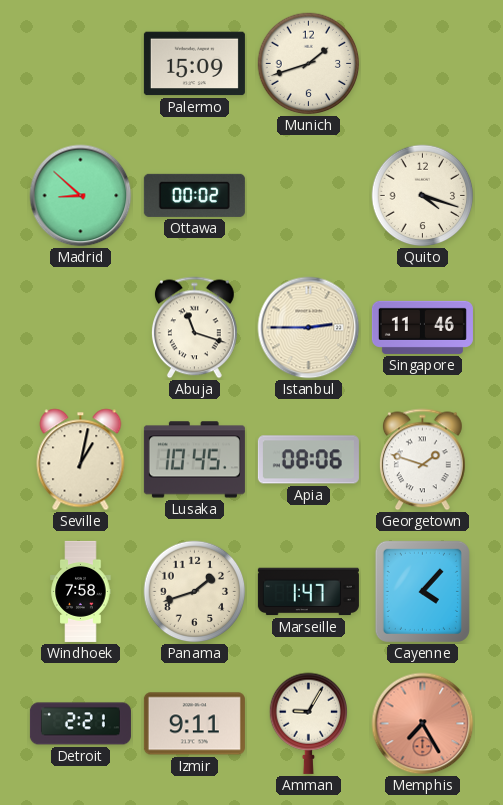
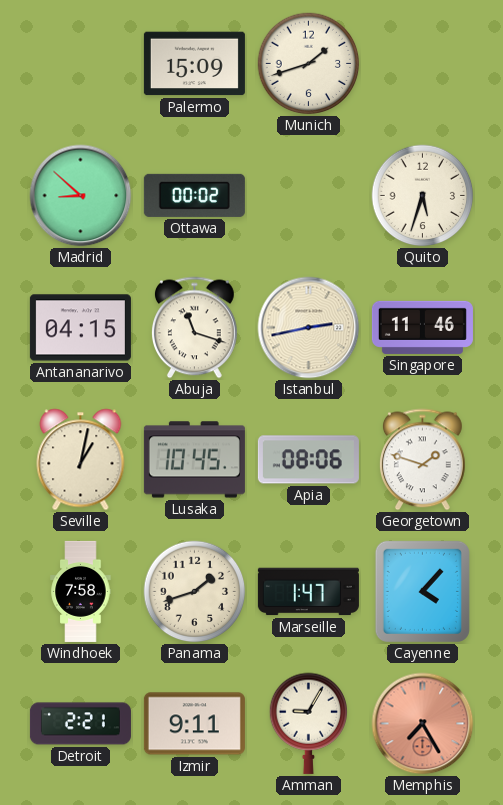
Quito: 4:18 -> 5:33
Antananarivo: none -> 04:15
Istanbul: 2:45 -> 2:43
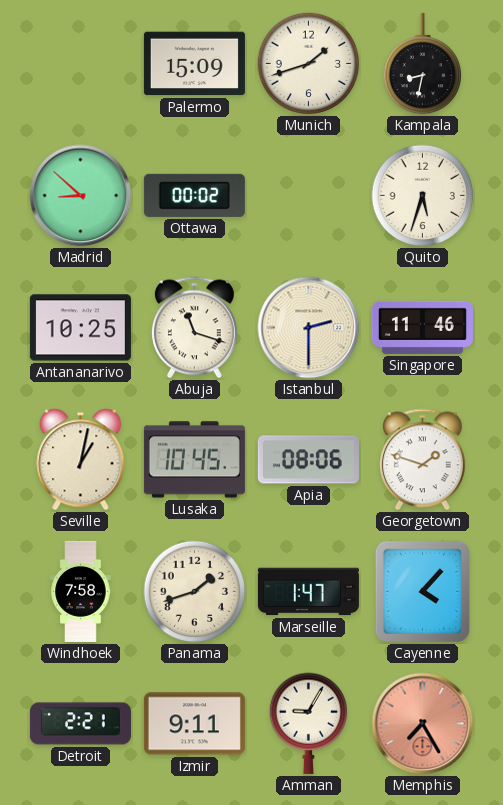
Kampala: none -> 8:32
Antananarivo: 04:15 -> 10:25
Istanbul: 2:43 -> 2:30
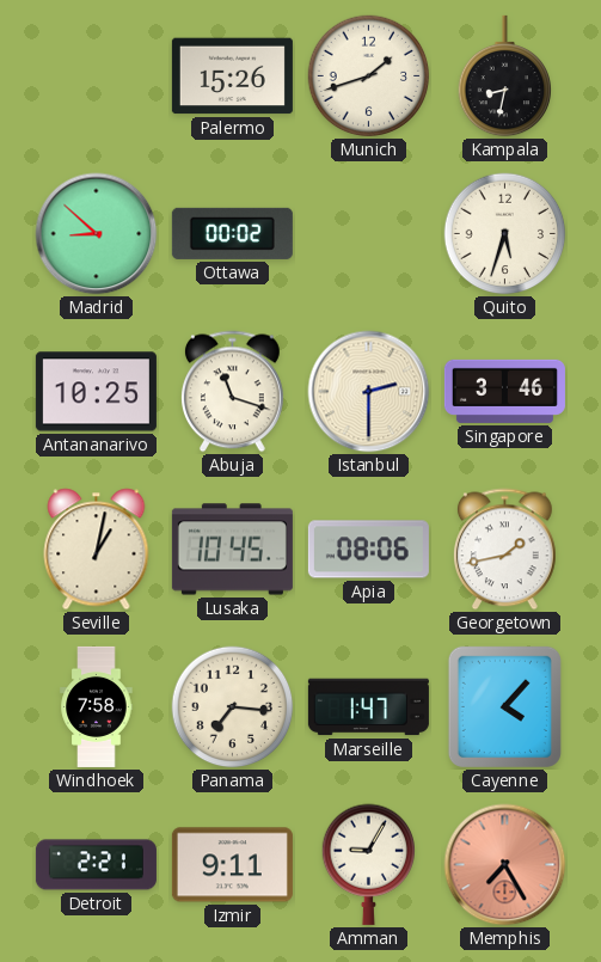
Palermo: 15:09 -> 15:26
Singapore: 11:46 -> 3:46
Georgetown: 1:48 -> 1:43
Panama: 1:42 -> 7:16
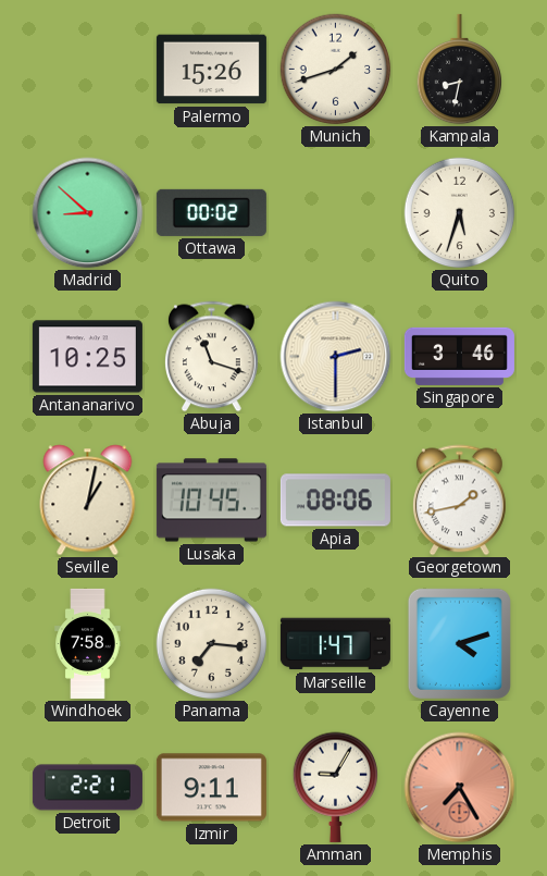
Cayenne: 4:07 -> 4:12
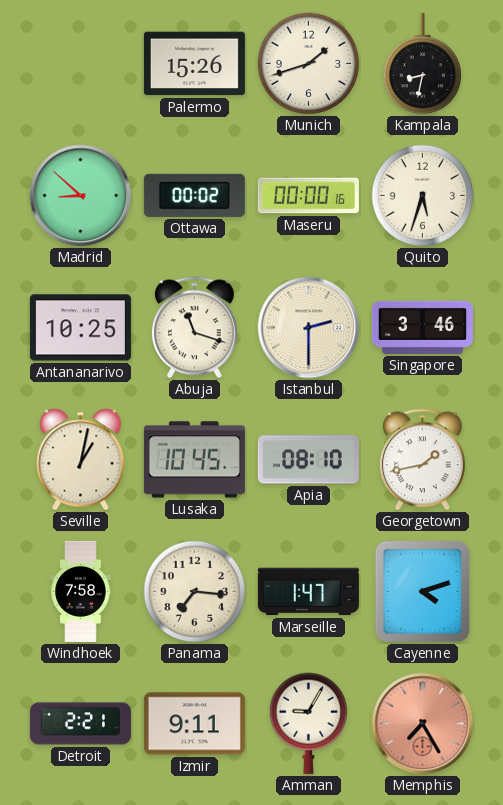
Maseru: none -> 00:00
Apia: 08:06 -> 08:10
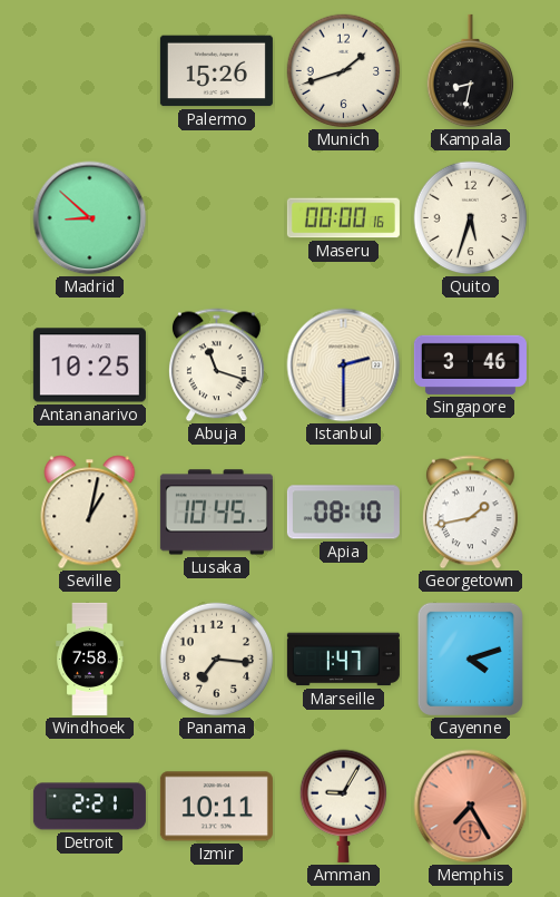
Ottawa: 00:02 -> none
Izmir: 9:11 -> 10:11
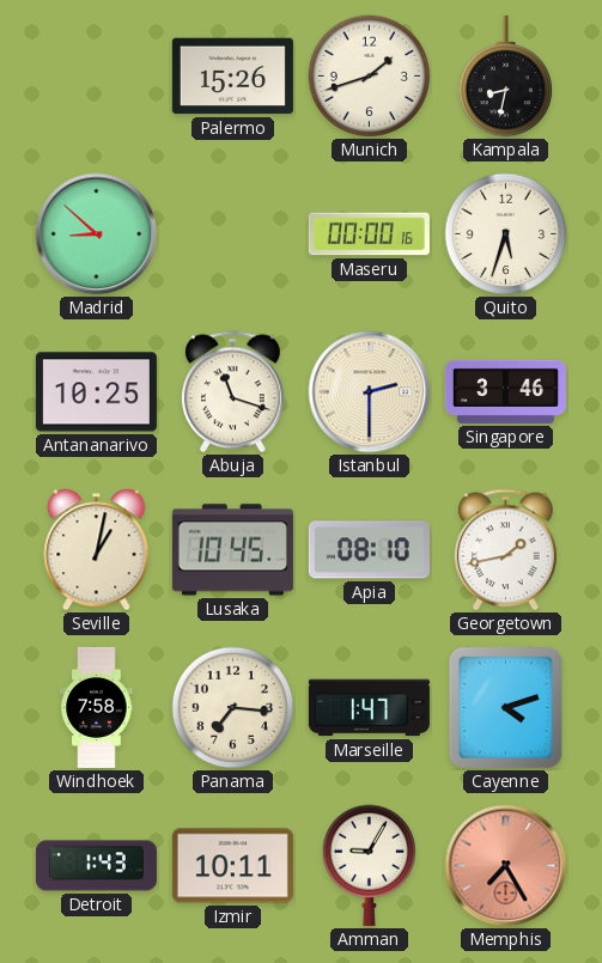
Detroit: 2:21 -> 1:43
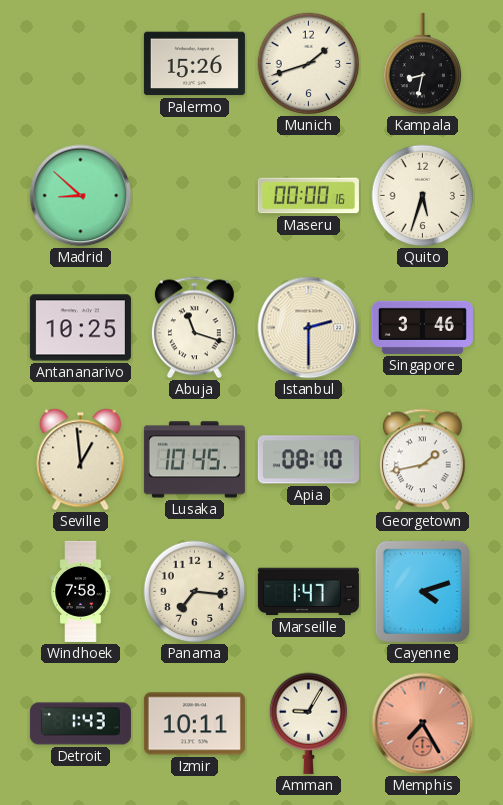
Seville: 1:02 -> 12:59
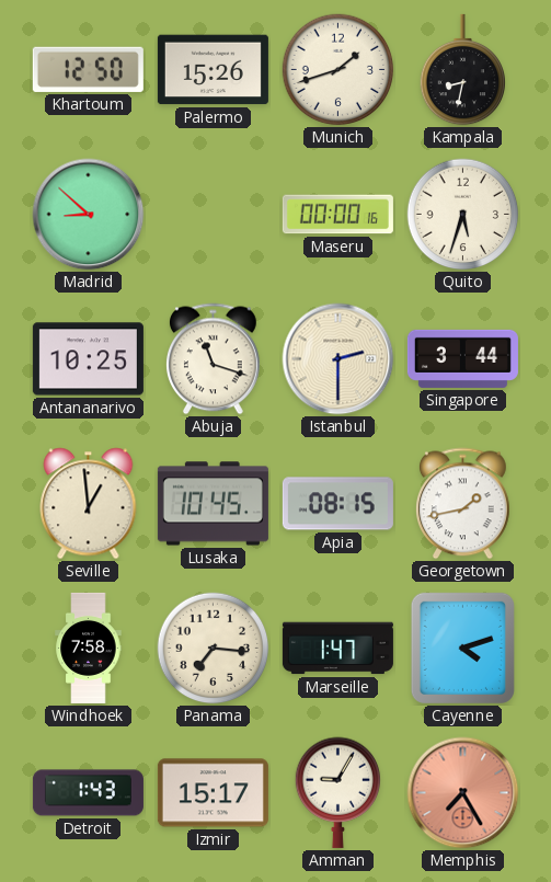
Khartoum: none -> 12:50
Singapore: 3:46 -> 3:44
Apia: 08:10 -> 08:15
Izmir: 10:11 -> 15:17
